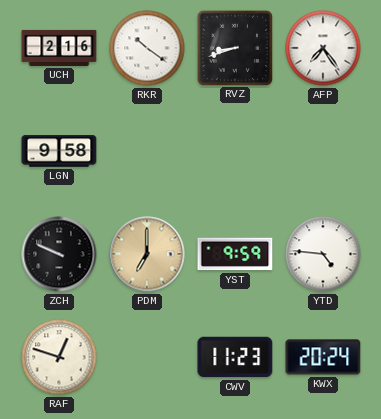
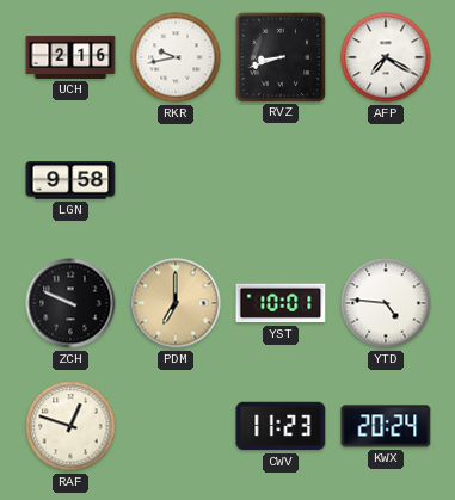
RKR: 10:21 -> 9:43
AFP: 7:24 -> 7:20
YST: 9:59 -> 10:01
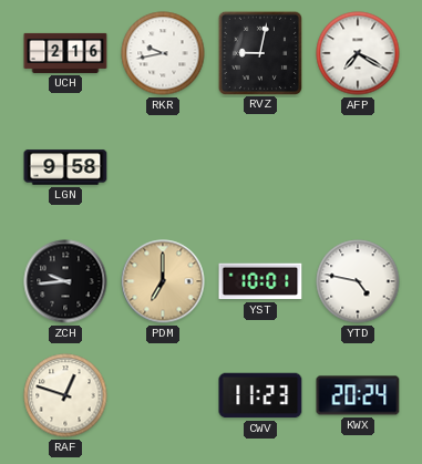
RVZ: 8:42 -> 9:02
ZCH: 9:49 -> 9:44
YTD: 4:46 -> 4:47
